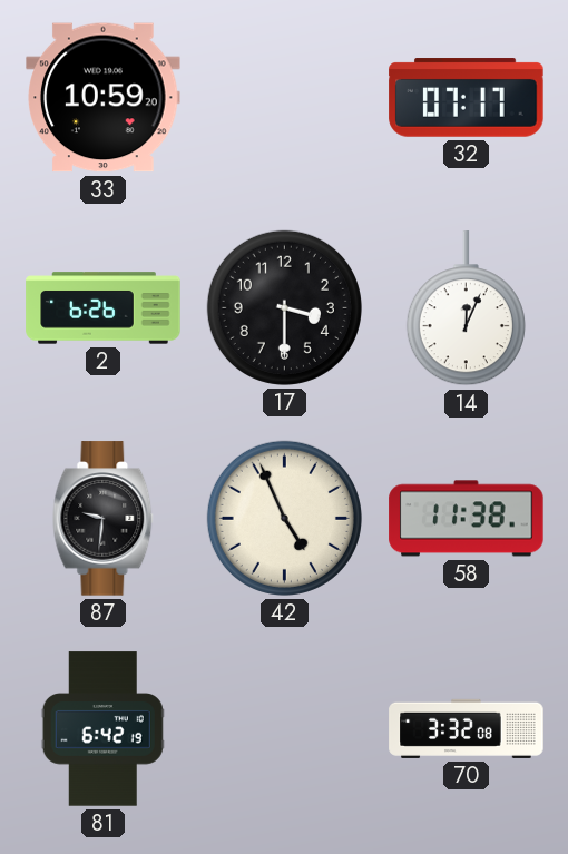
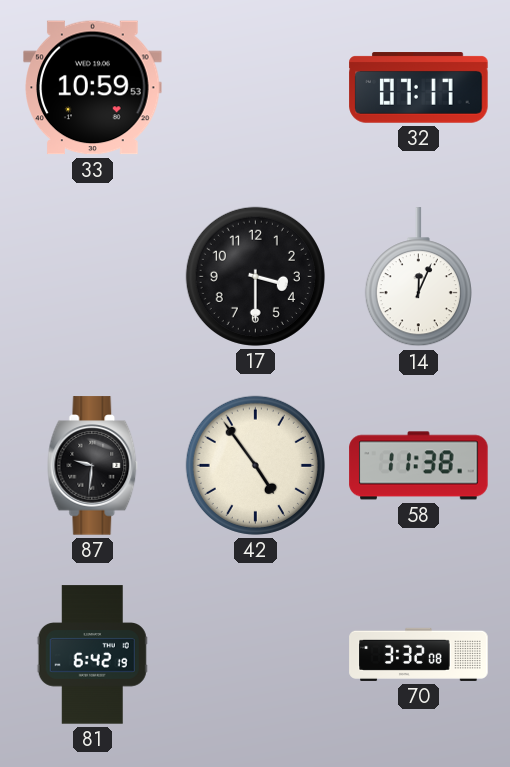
33: 10:59:20 -> 10:59:53
2: 6:26 -> none
42: 4:56 -> 4:54
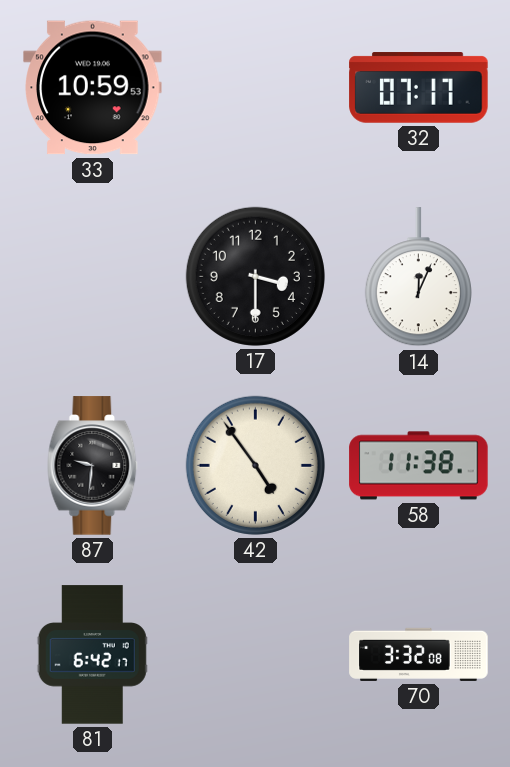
81: 6:42:19 -> 6:42:17
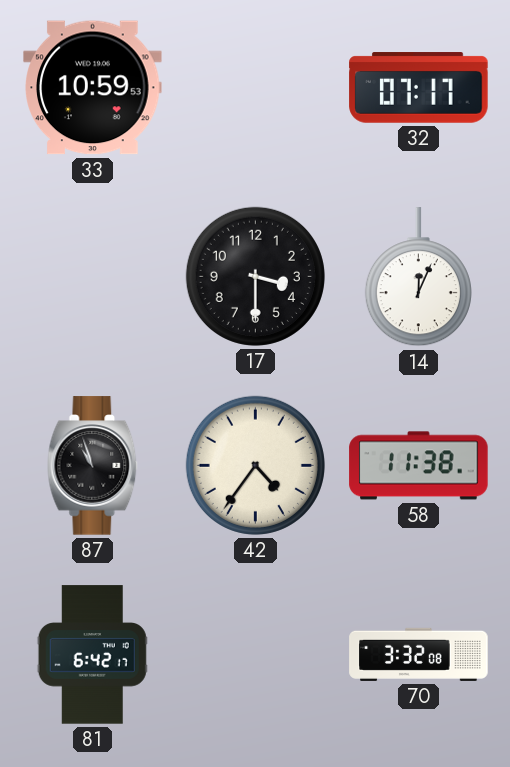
87: 9:31 -> 10:57
42: 4:54 -> 4:36
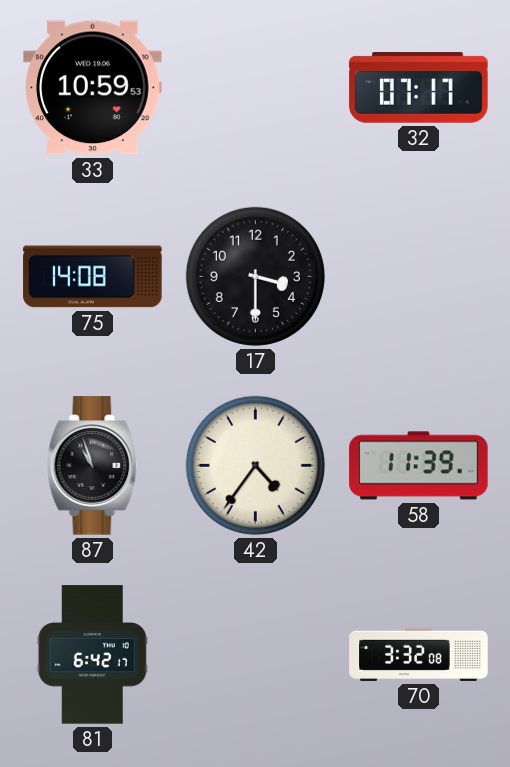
75: none -> 14:08
14: 12:04 -> none
58: 11:38 -> 11:39
